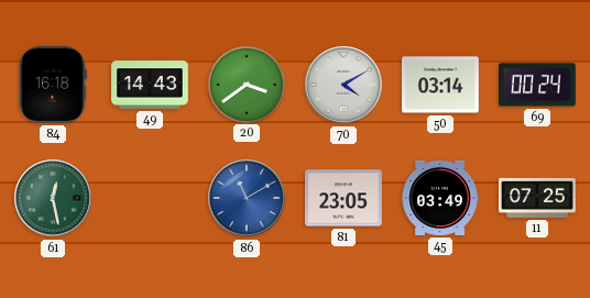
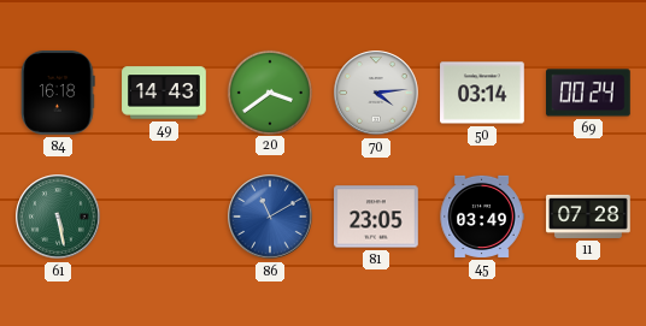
70: 4:10 -> 4:14
61: 12:28 -> 5:28
11: 07:25 -> 07:28
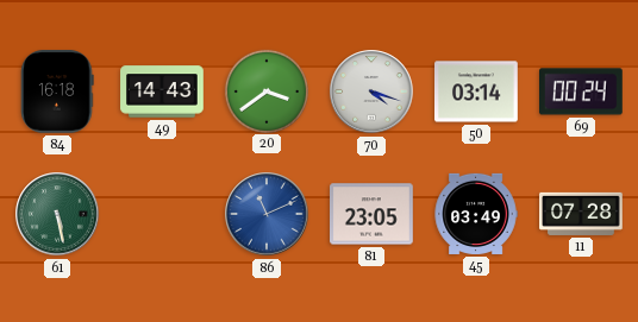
70: 4:14 -> 4:18
86: 11:10 -> 11:11
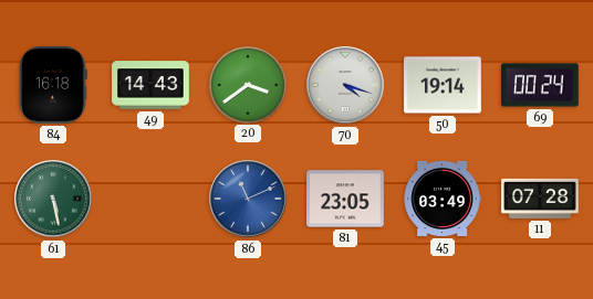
50: 03:14 -> 19:14
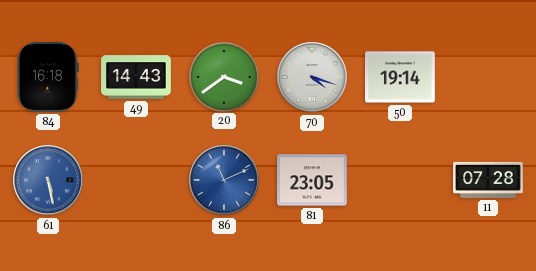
69: 00:24 -> none
61 dial: green -> blue
45: 03:49 -> none
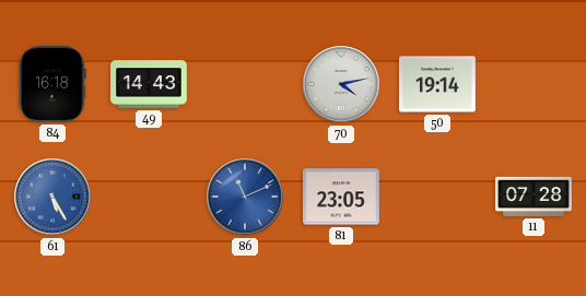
20: 3:39 -> none
70: 4:18 -> 4:13
61: 5:28 -> 5:25
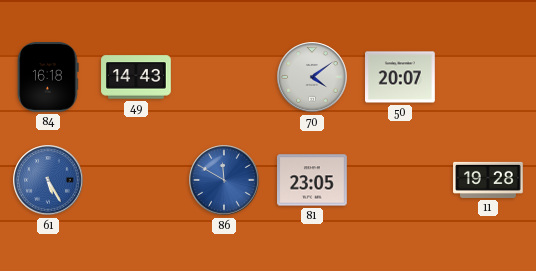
70: 4:13 -> 4:09
50: 19:14 -> 20:07
86: 11:11 -> 11:50
11: 07:28 -> 19:28
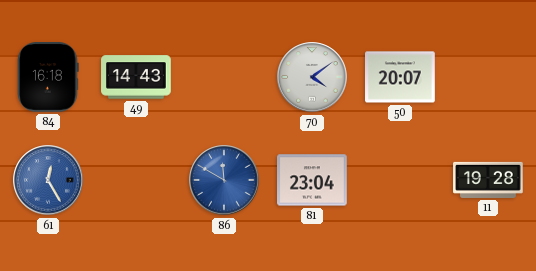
61: 5:25 -> 12:25
81: 23:05 -> 23:04
